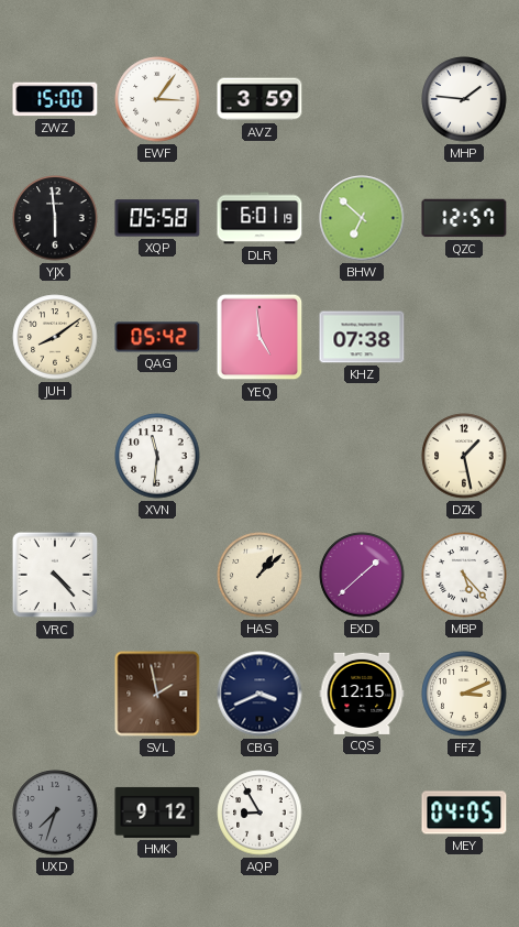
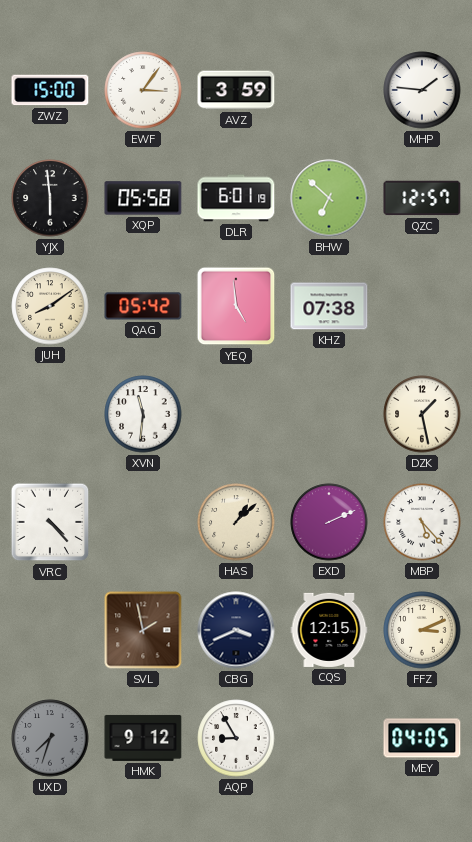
EXD: 1:38 -> 2:11
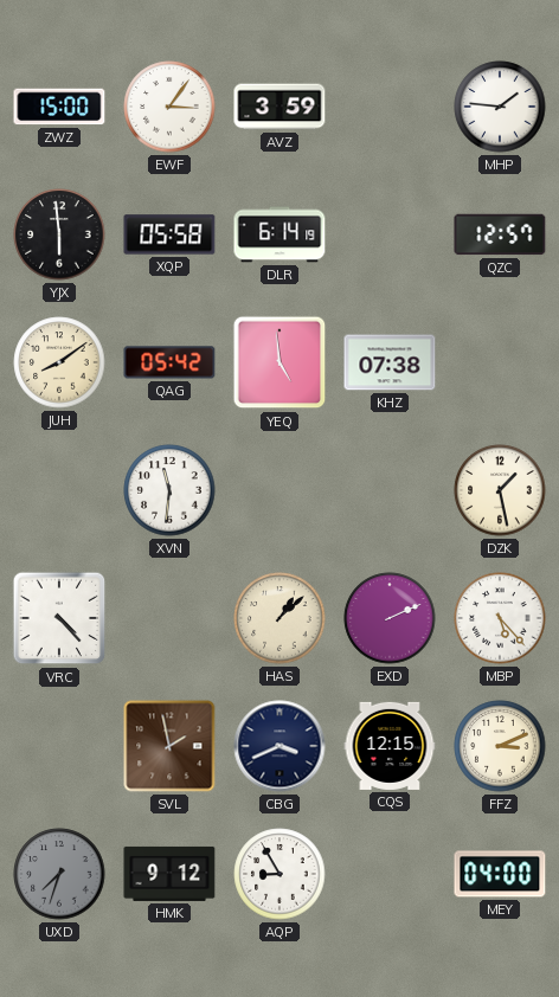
DLR: 6:01 -> 6:14
BHW: 6:52 -> none
MEY: 04:05 -> 04:00
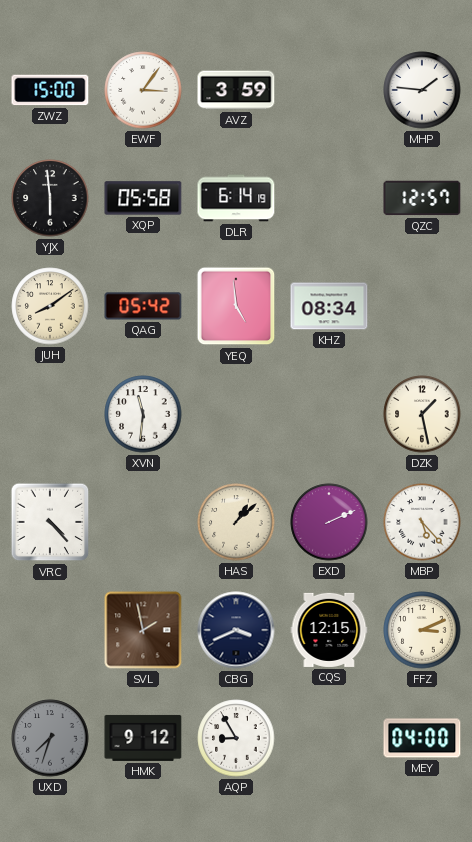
KHZ: 07:38 -> 08:34
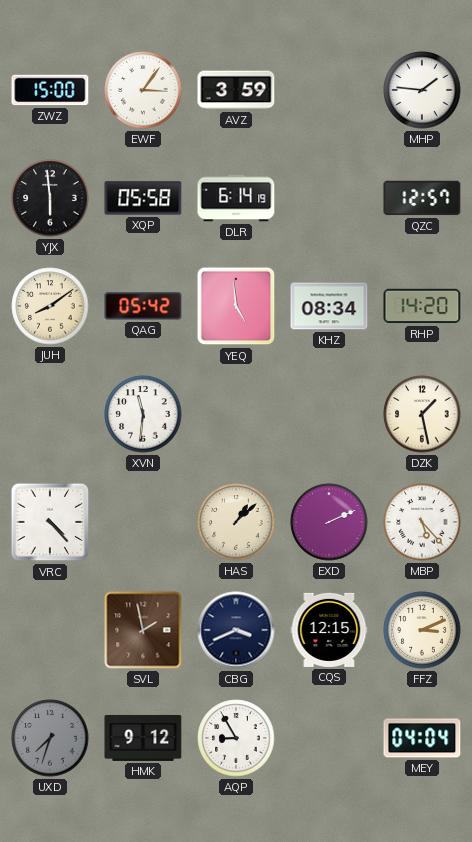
RHP: none -> 14:20
MEY: 04:00 -> 04:04
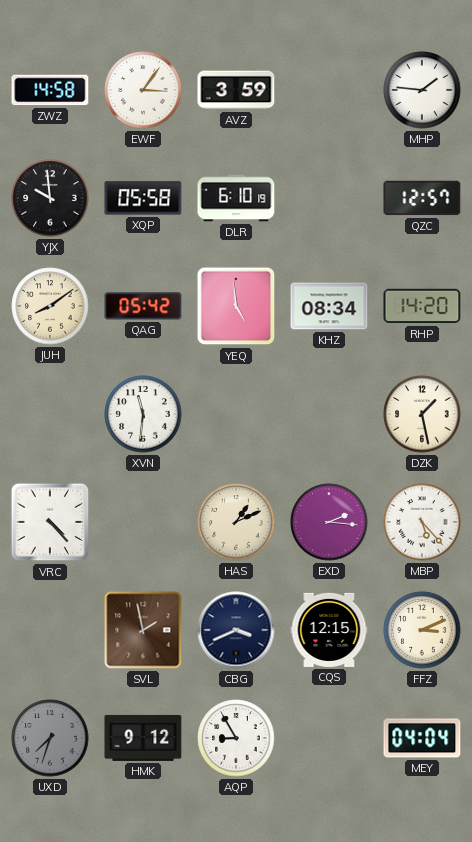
ZWZ: 15:00 -> 14:58
YJX: 5:59 -> 9:59
DLR: 6:14 -> 6:10
HAS: 1:08 -> 1:11
EXD: 2:11 -> 2:16
